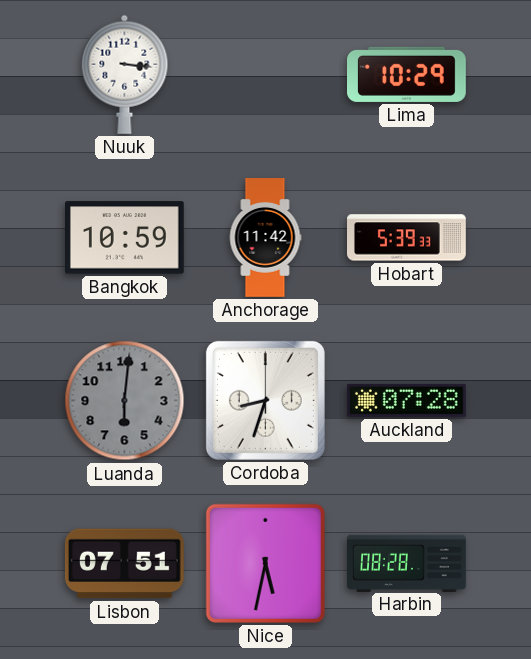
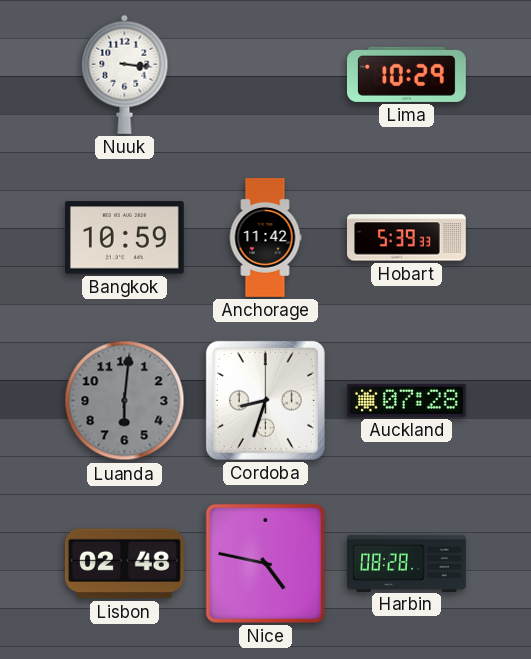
Lisbon: 07:51 -> 02:48
Nice: 5:32 -> 4:47
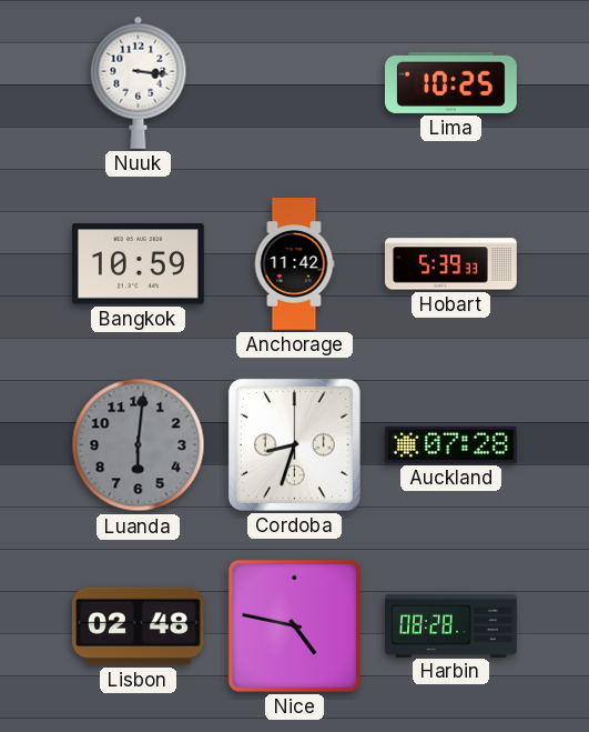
Lima: 10:29 -> 10:25
